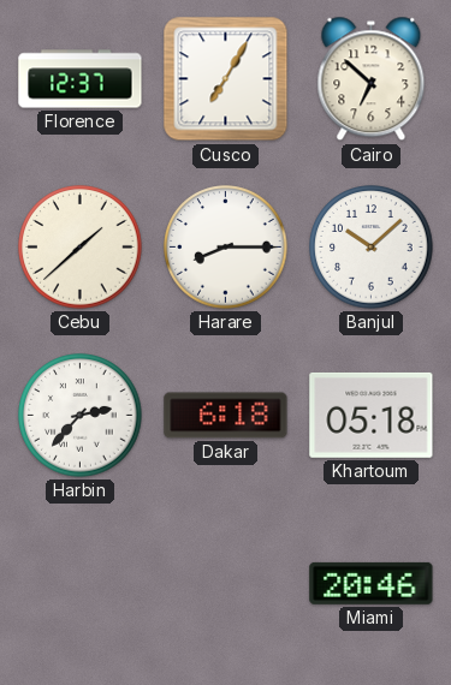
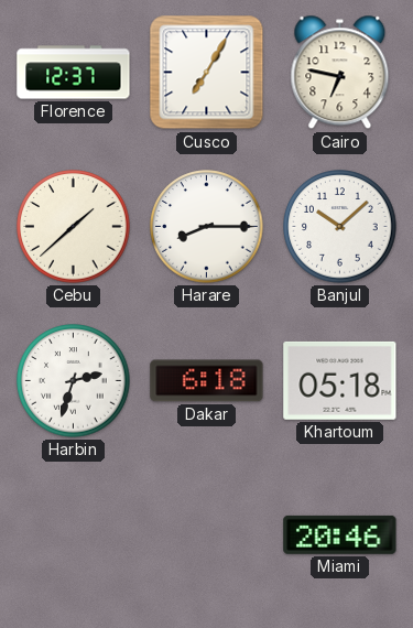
Cairo: 6:52 -> 6:47
Harbin: 2:37 -> 2:33
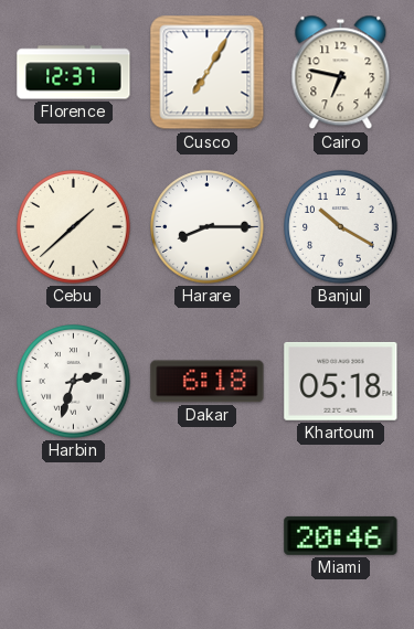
Banjul: 10:08 -> 10:20
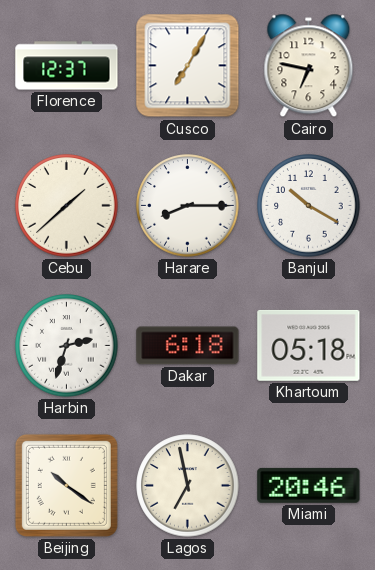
Beijing: none -> 10:21
Lagos: none -> 6:58
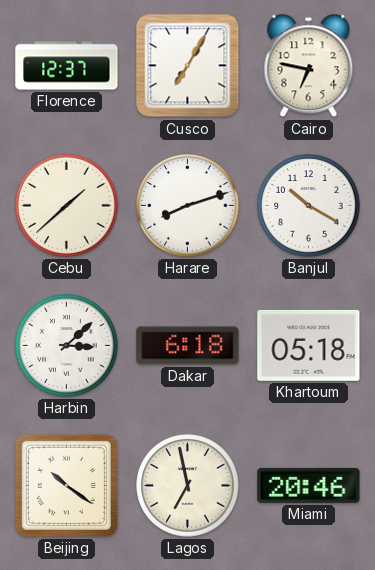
Harare: 8:15 -> 8:12
Harbin: 2:33 -> 3:08
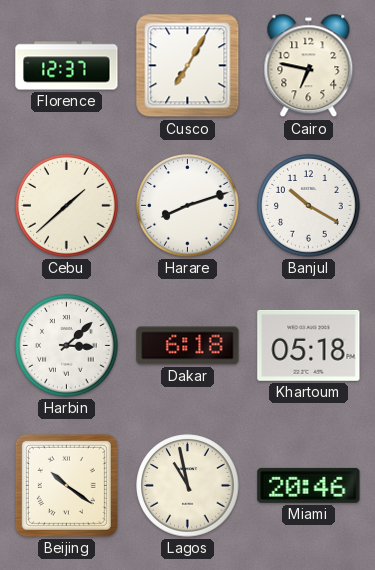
Lagos: 6:58 -> 10:58
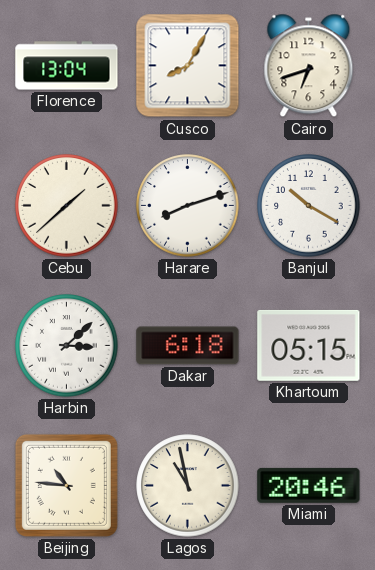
Florence: 12:37 -> 13:04
Cusco: 7:05 -> 8:05
Cairo: 6:47 -> 6:42
Khartoum: 05:18 -> 05:15
Beijing: 10:21 -> 10:46
